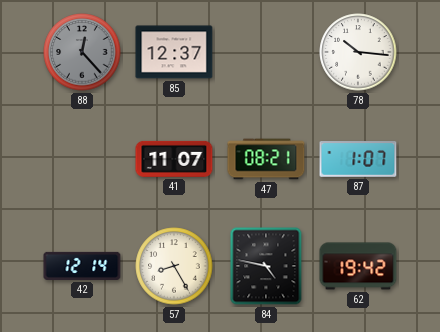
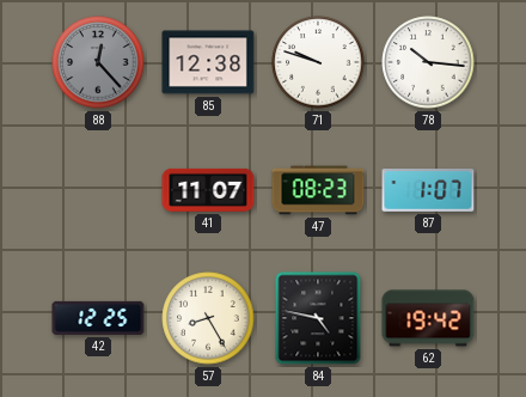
85: 12:37 -> 12:38
71: none -> 9:48
47: 08:21 -> 08:23
42: 12:14 -> 12:25
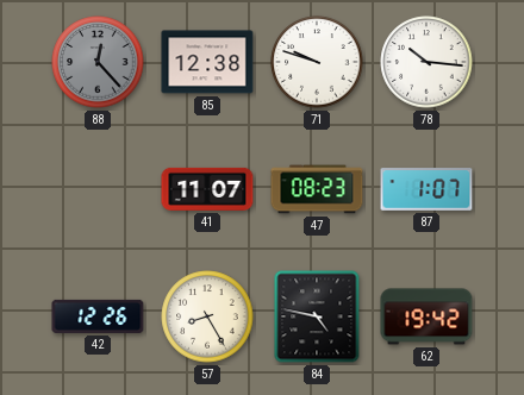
42: 12:25 -> 12:26
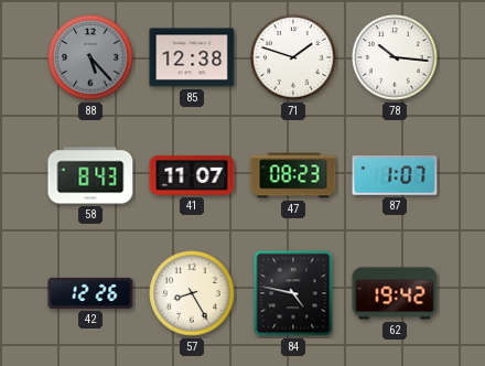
88: 12:23 -> 5:23
71: 9:48 -> 1:48
58: none -> 8:43
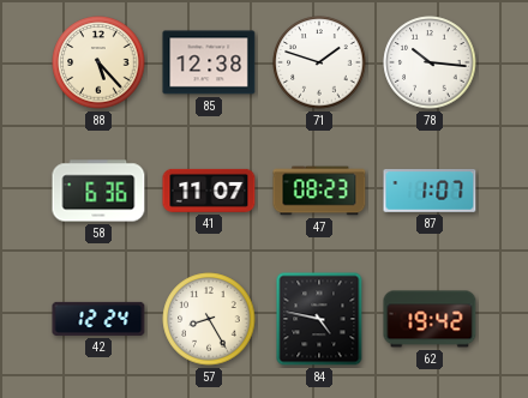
88 dial: grey -> cream
58: 8:43 -> 6:36
42: 12:26 -> 12:24
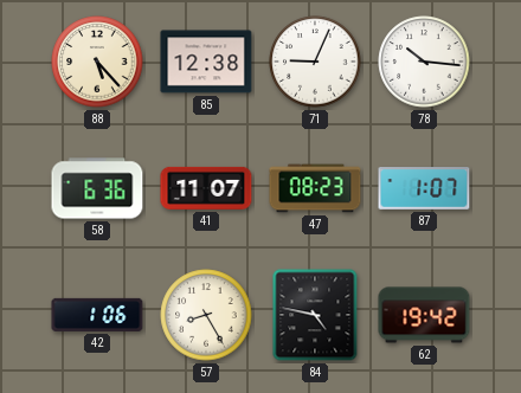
71: 1:48 -> 9:04
42: 12:24 -> 1:06
